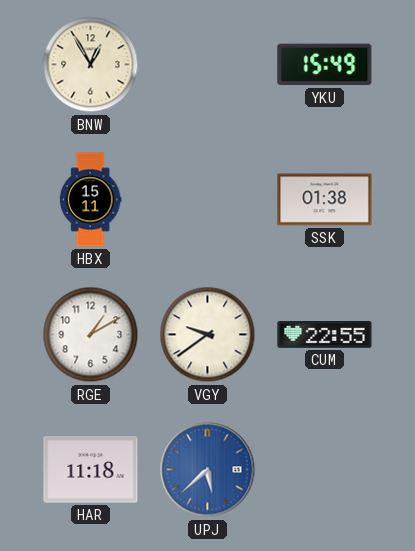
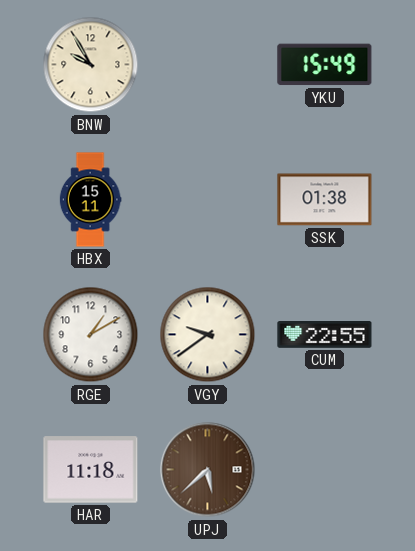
BNW: 12:55 -> 9:55
UPJ dial: blue -> brown
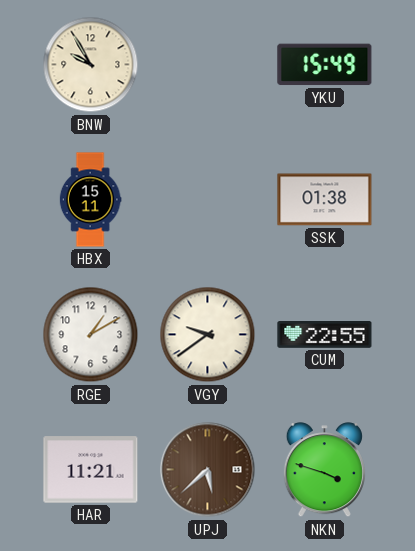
HAR: 11:18 -> 11:21
NKN: none -> 3:48
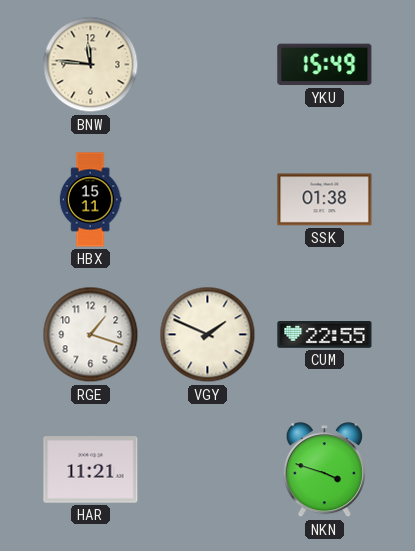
BNW: 9:55 -> 11:46
RGE: 1:10 -> 1:18
VGY: 9:39 -> 1:49
UPJ: 5:38 -> none
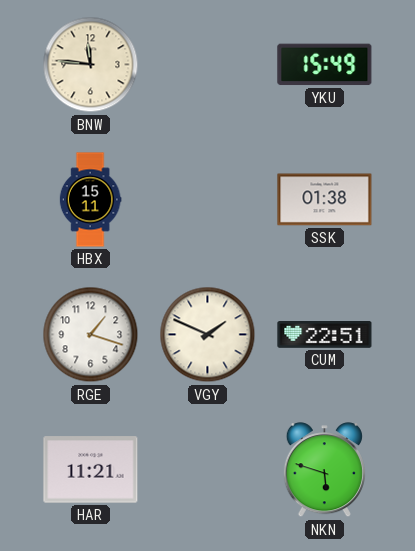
CUM: 22:55 -> 22:51
NKN: 3:48 -> 5:48
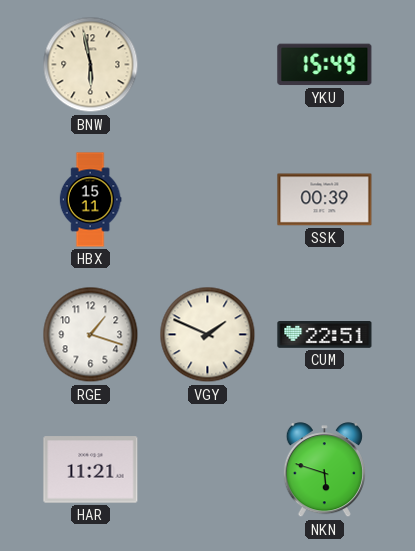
BNW: 11:46 -> 5:58
SSK: 01:38 -> 00:39
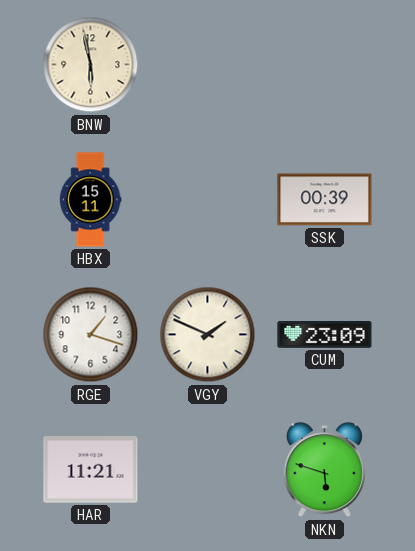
YKU: 15:49 -> none
CUM: 22:51 -> 23:09
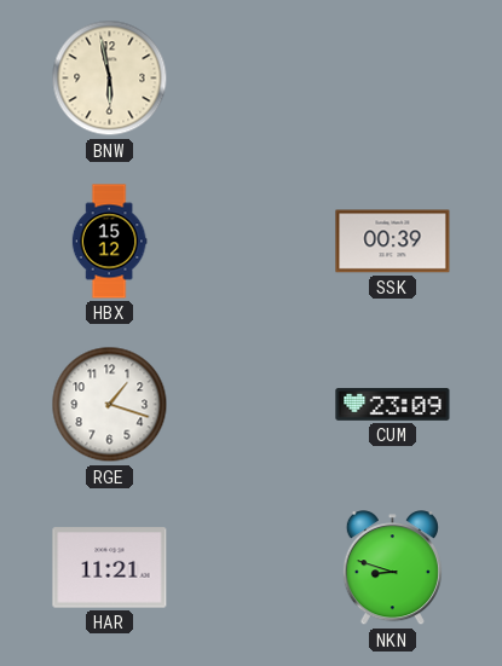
HBX: 15:11 -> 15:12
VGY: 1:49 -> none
NKN: 5:48 -> 8:48
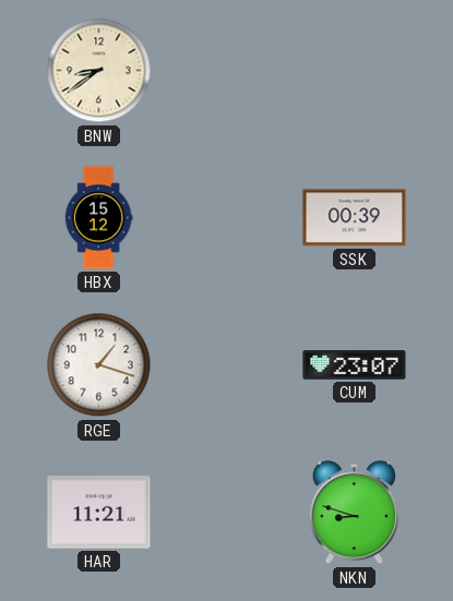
BNW: 5:58 -> 8:39
CUM: 23:09 -> 23:07
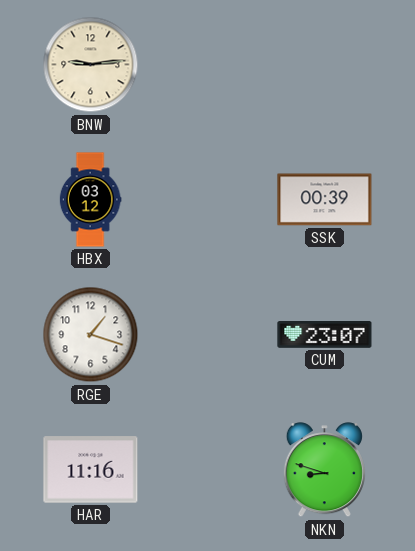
BNW: 8:39 -> 9:14
HBX: 15:12 -> 03:12
HAR: 11:21 -> 11:16
